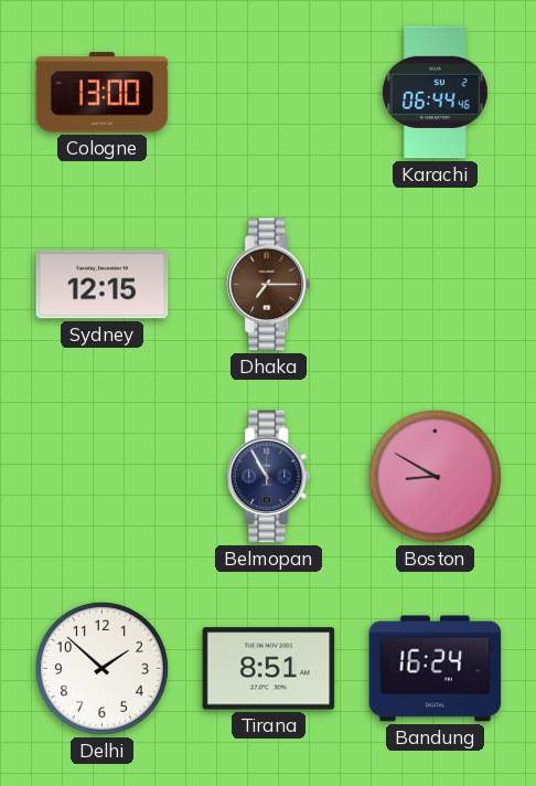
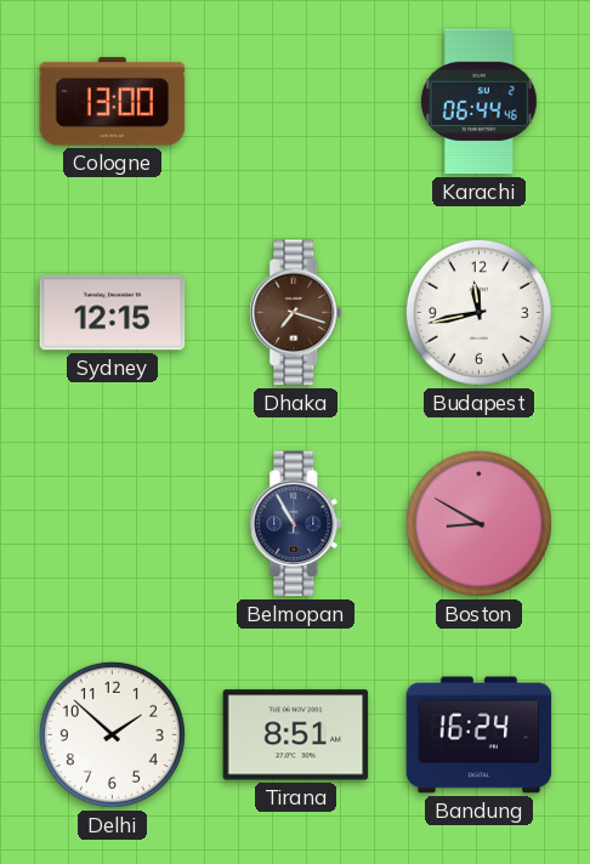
Dhaka: 7:15 -> 7:18
Budapest: none -> 11:43
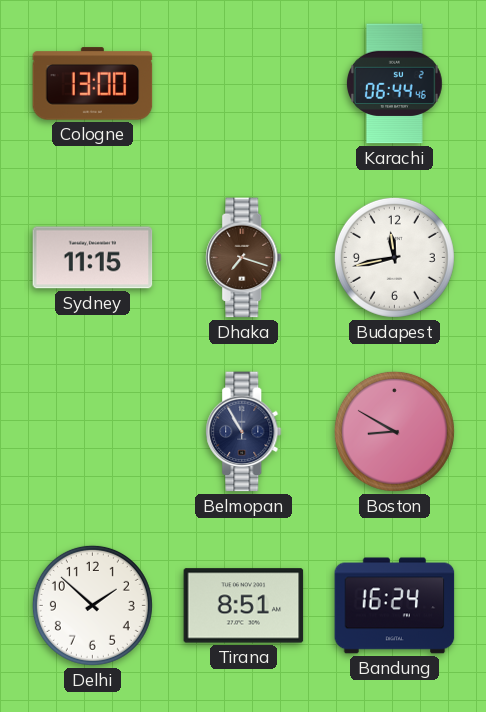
Sydney: 12:15 -> 11:15
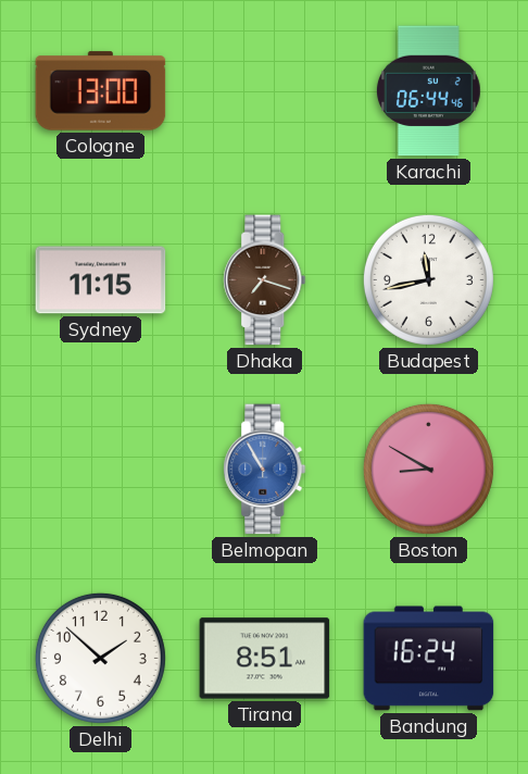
Belmopan dial: navy -> blue
